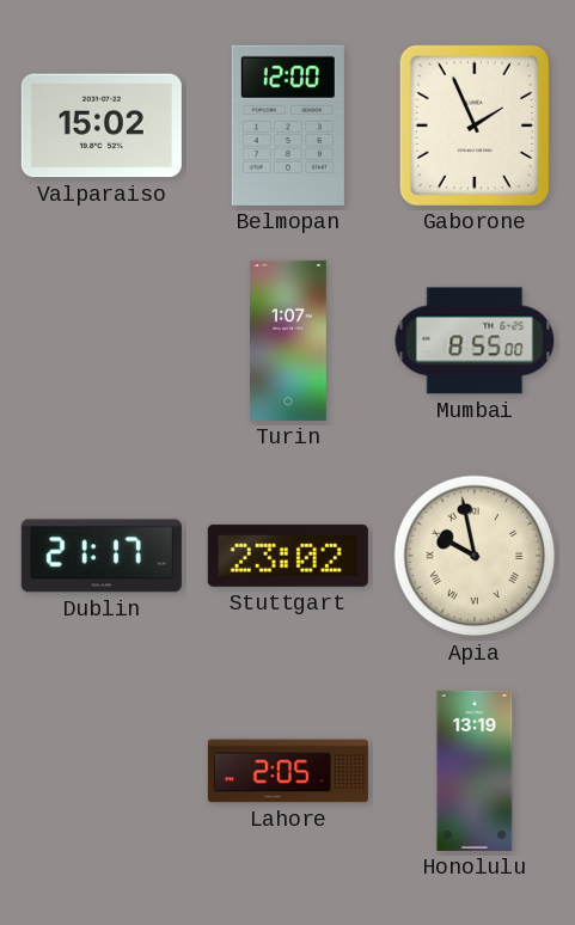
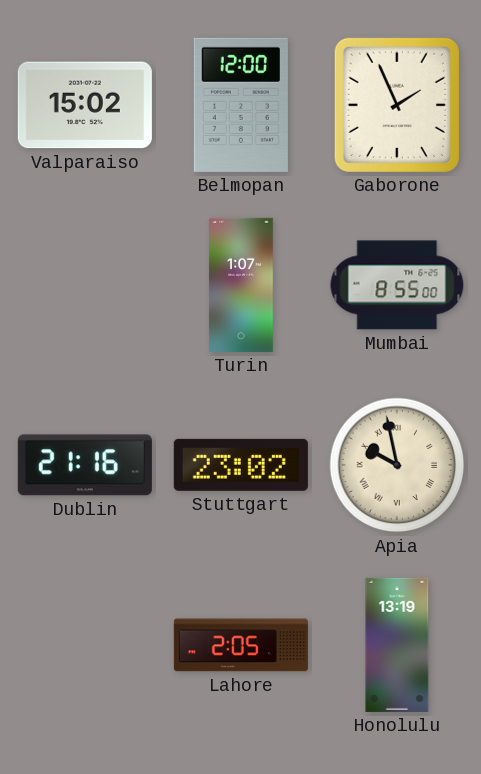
Dublin: 21:17 -> 21:16
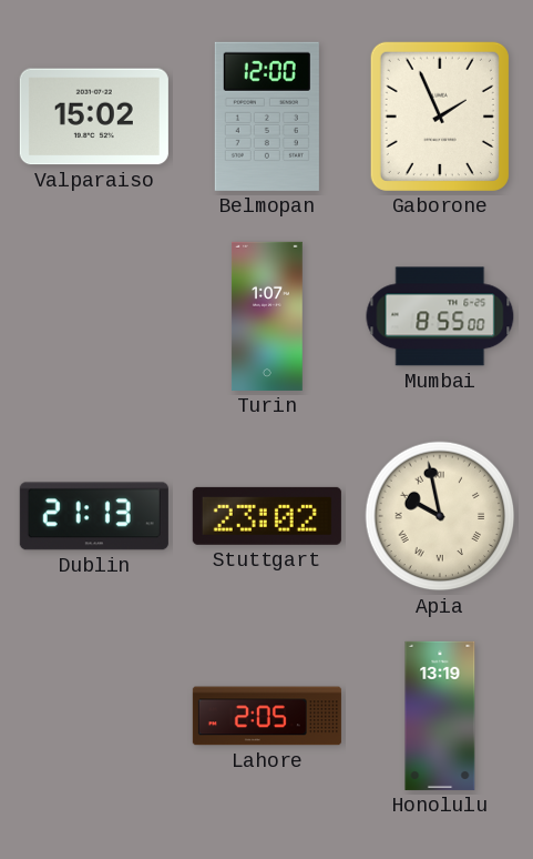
Dublin: 21:16 -> 21:13
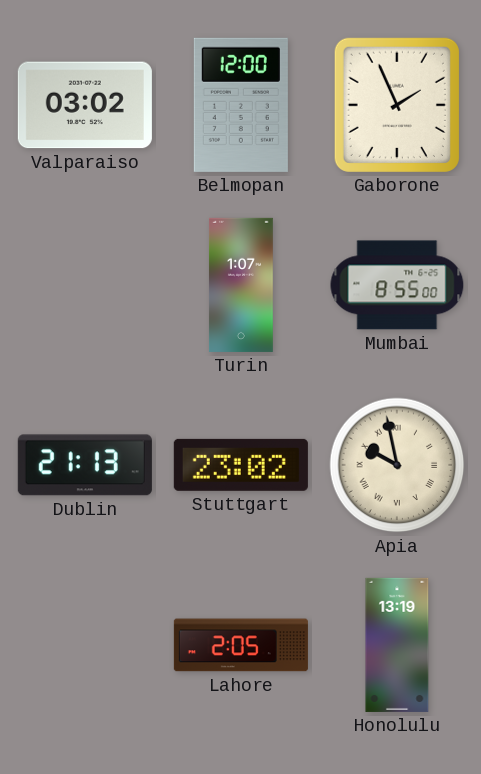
Valparaiso: 15:02 -> 03:02
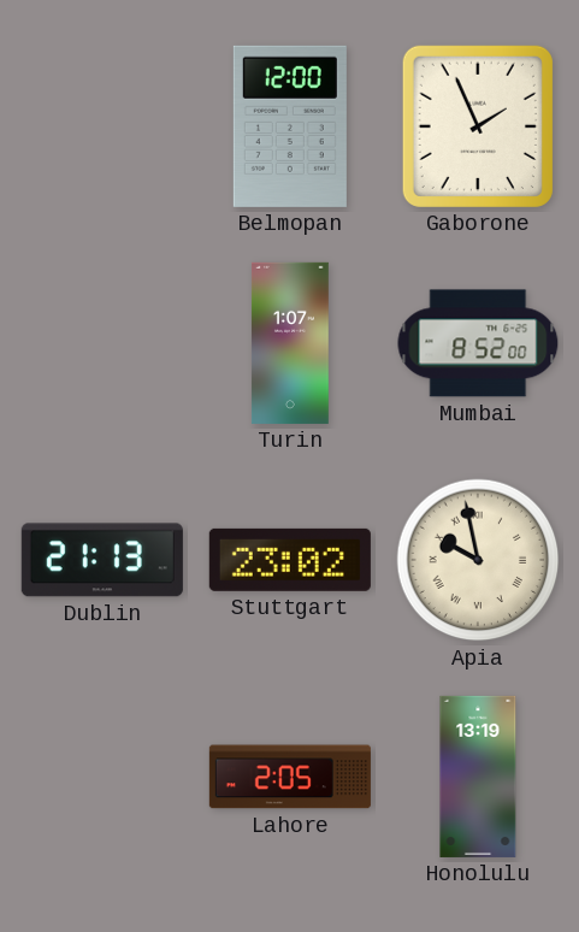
Valparaiso: 03:02 -> none
Mumbai: 8:55 -> 8:52
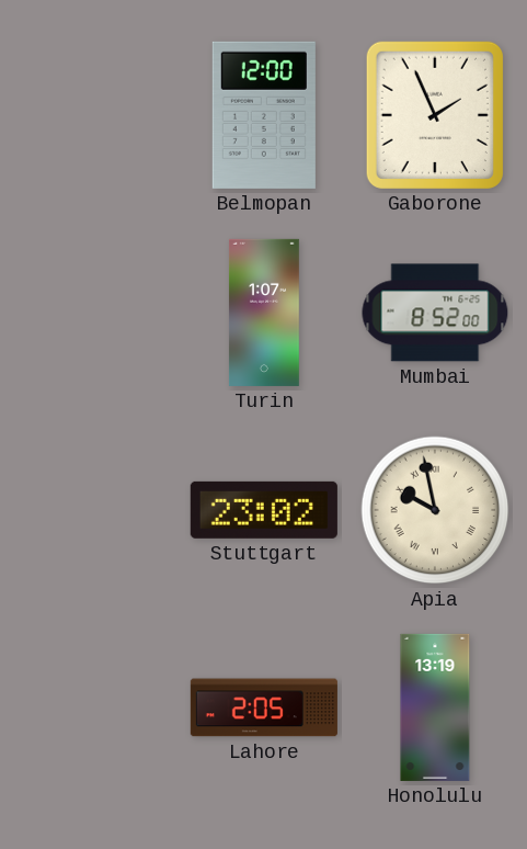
Dublin: 21:13 -> none
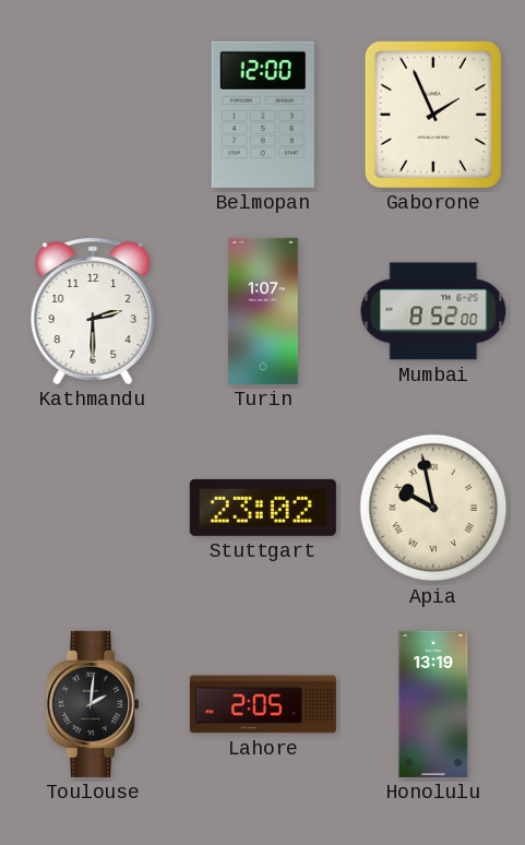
Kathmandu: none -> 2:30
Toulouse: none -> 2:01
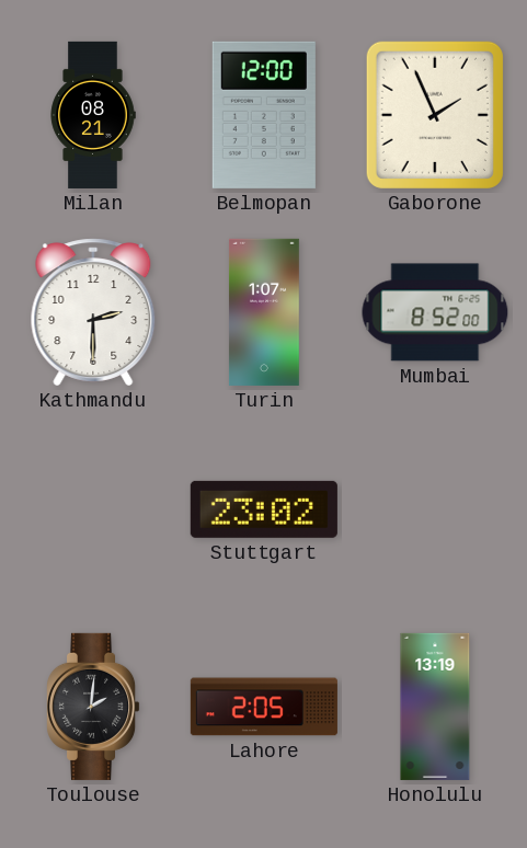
Milan: none -> 08:21
Apia: 9:58 -> none
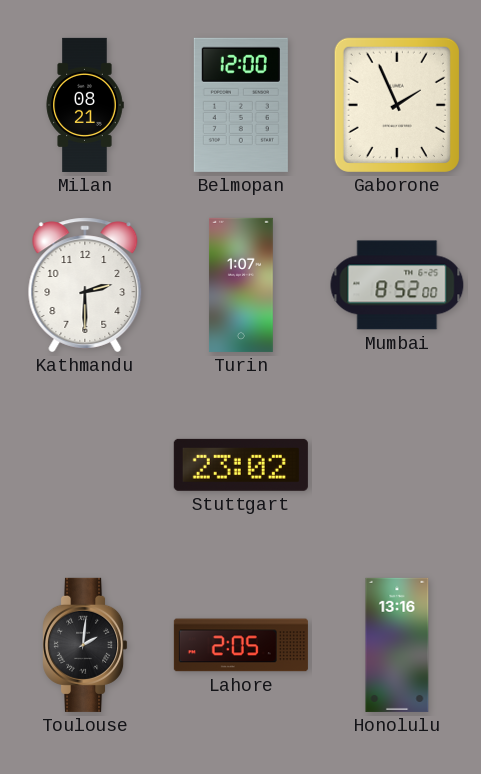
Honolulu: 13:19 -> 13:16
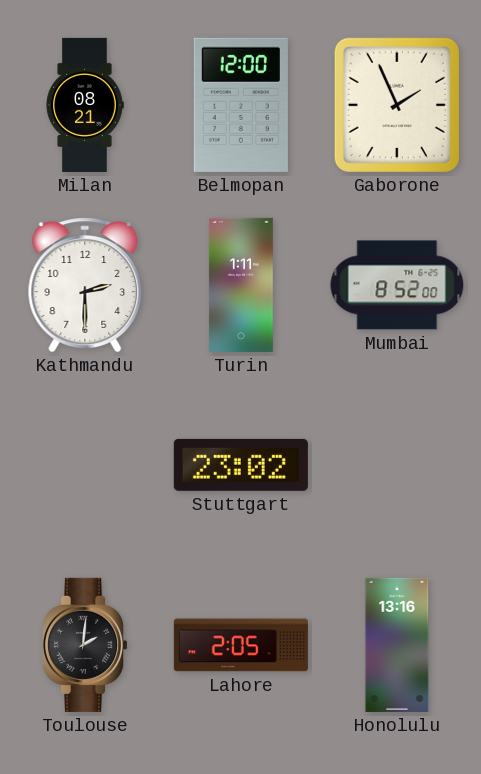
Turin: 1:07 -> 1:11
